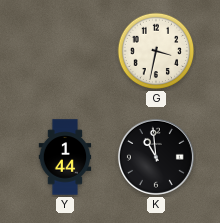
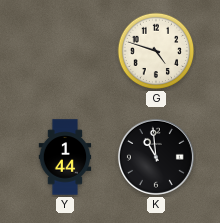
G: 3:32 -> 4:48
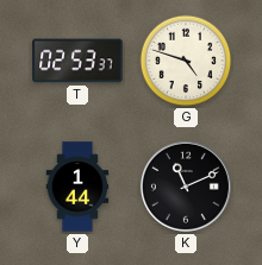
T: none -> 02:53
K: 10:59 -> 11:11
